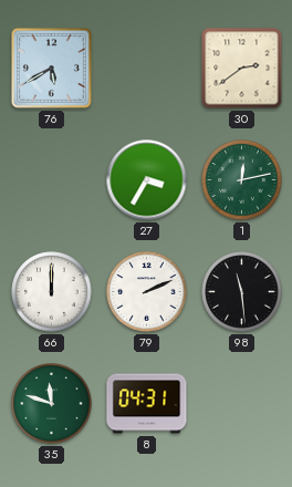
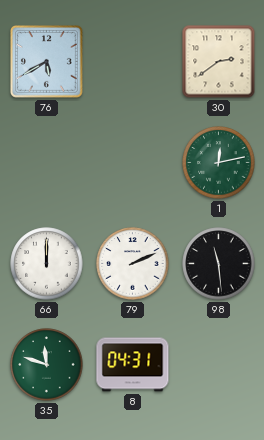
27: 3:35 -> none
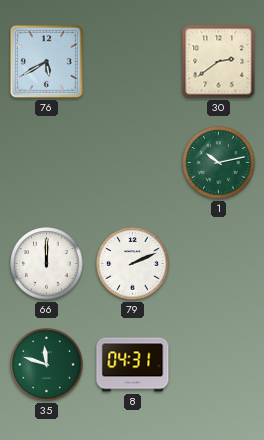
1: 12:13 -> 10:13
98: 11:29 -> none
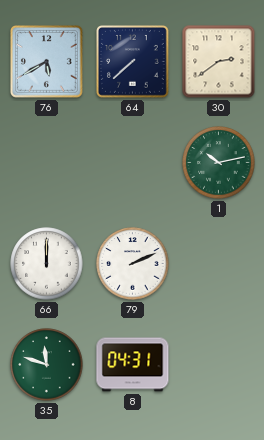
64: none -> 7:38
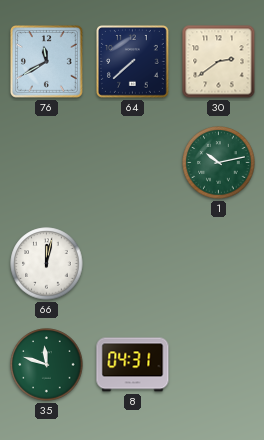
76: 5:40 -> 11:40
66: 12:00 -> 12:02
79: 2:11 -> none
